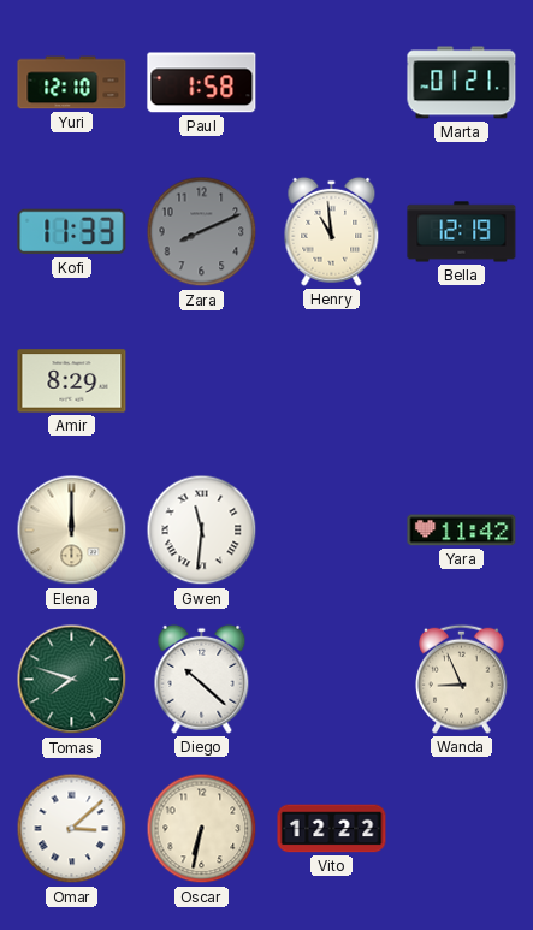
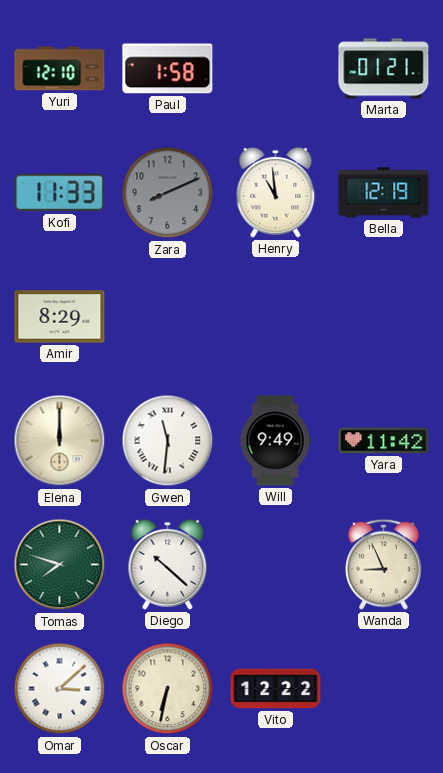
Will: none -> 9:49
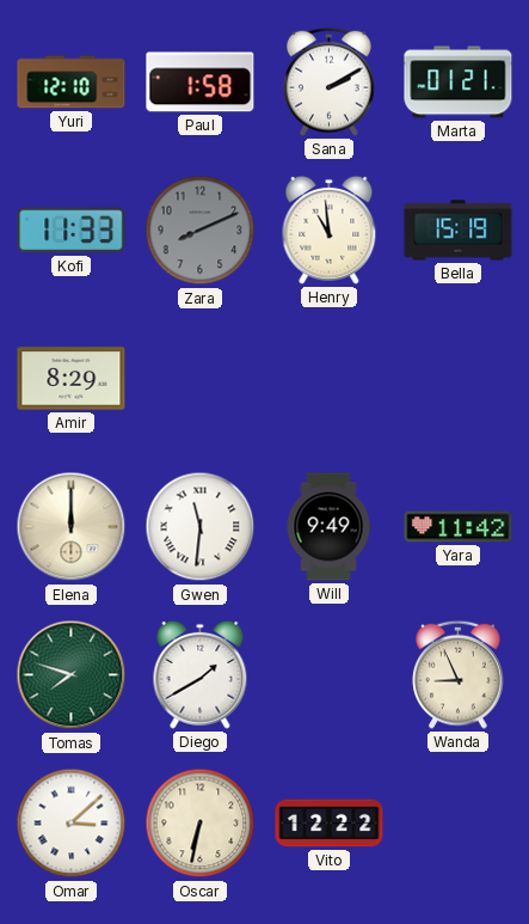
Sana: none -> 2:10
Bella: 12:19 -> 15:19
Diego: 10:22 -> 1:40
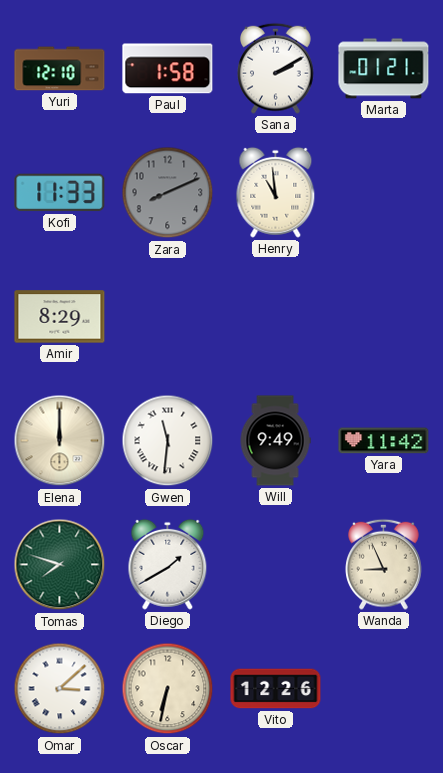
Bella: 15:19 -> none
Vito: 12:22 -> 12:26
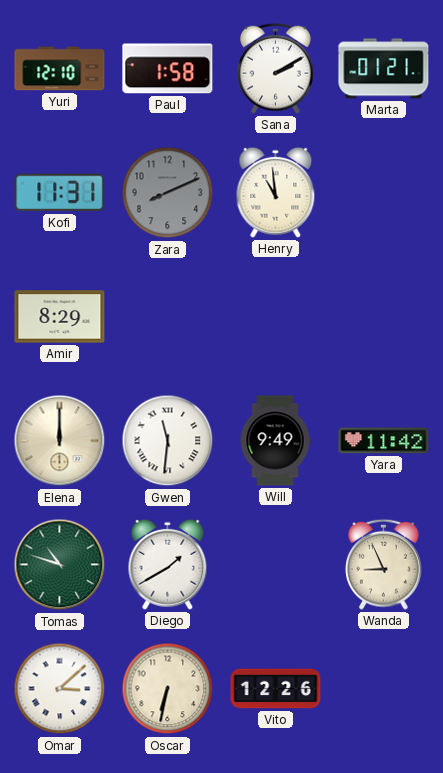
Kofi: 11:33 -> 11:31
Tomas: 7:48 -> 10:48
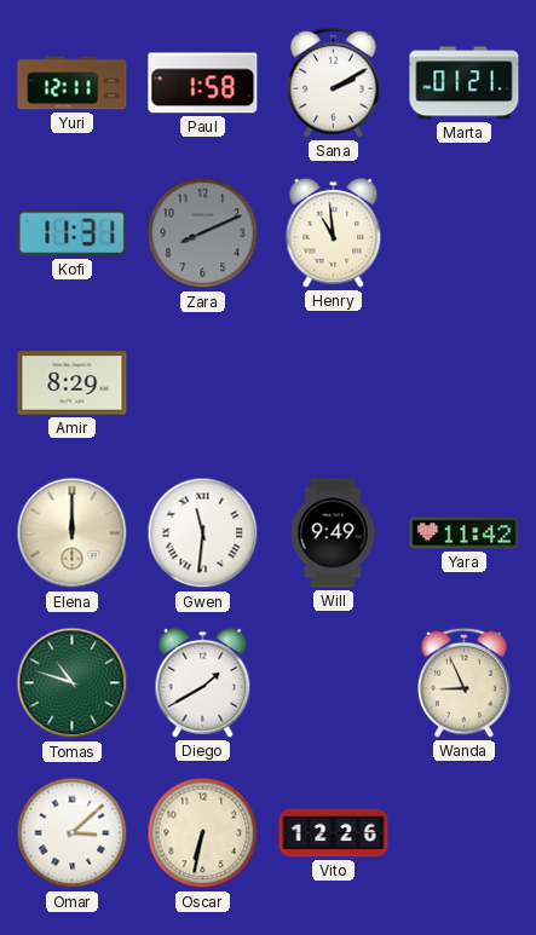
Yuri: 12:10 -> 12:11
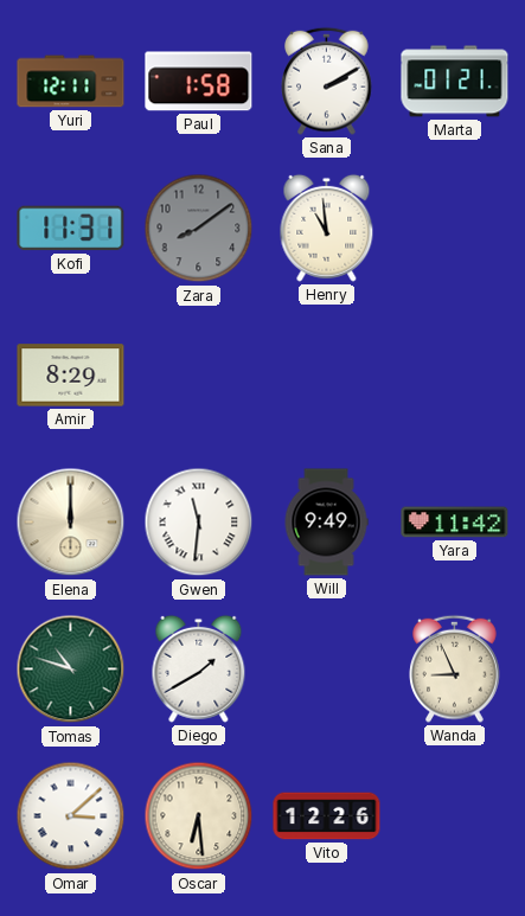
Zara: 8:11 -> 8:09
Oscar: 6:32 -> 6:29
